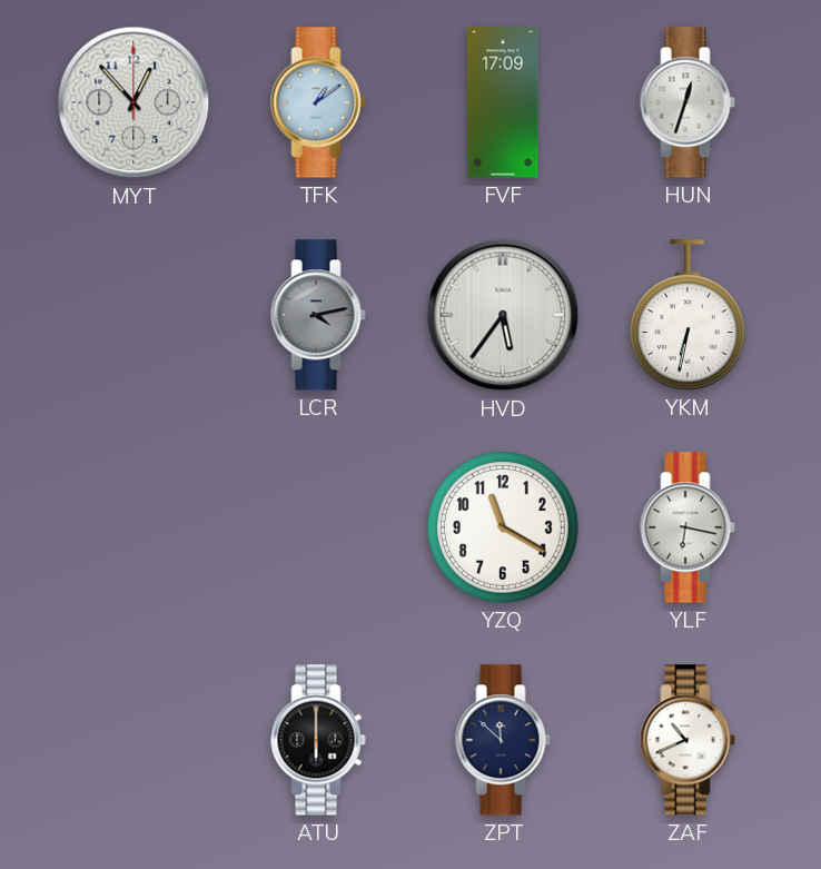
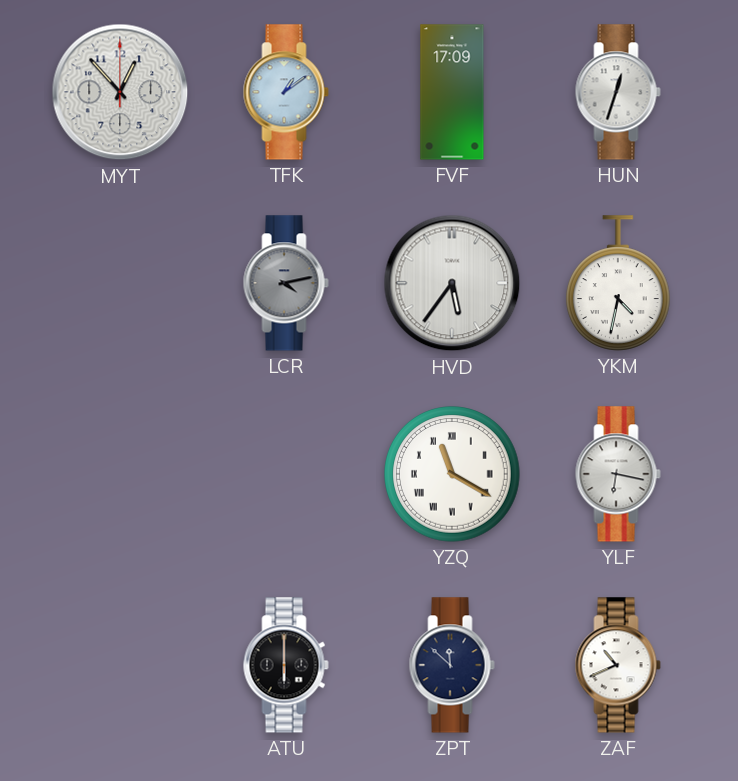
YKM: 6:32 -> 4:32
YZQ numerals: Arabic -> Roman
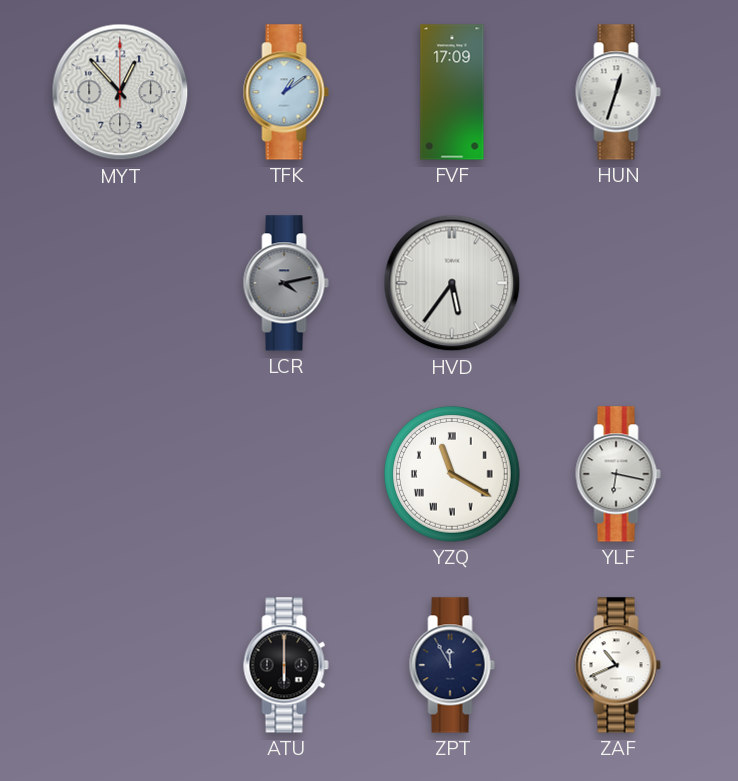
YKM: 4:32 -> none
ZPT: 11:52 -> 11:55
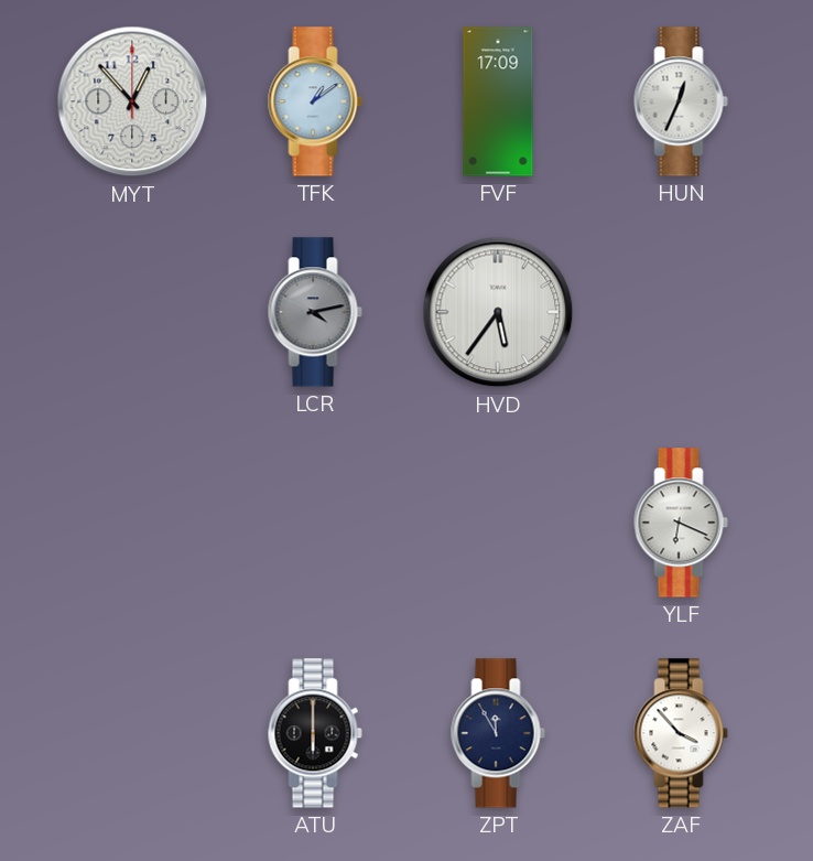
HUN: 12:33 -> 12:34
YZQ: 11:20 -> none
YLF: 6:17 -> 6:19
ZAF: 10:41 -> 3:53
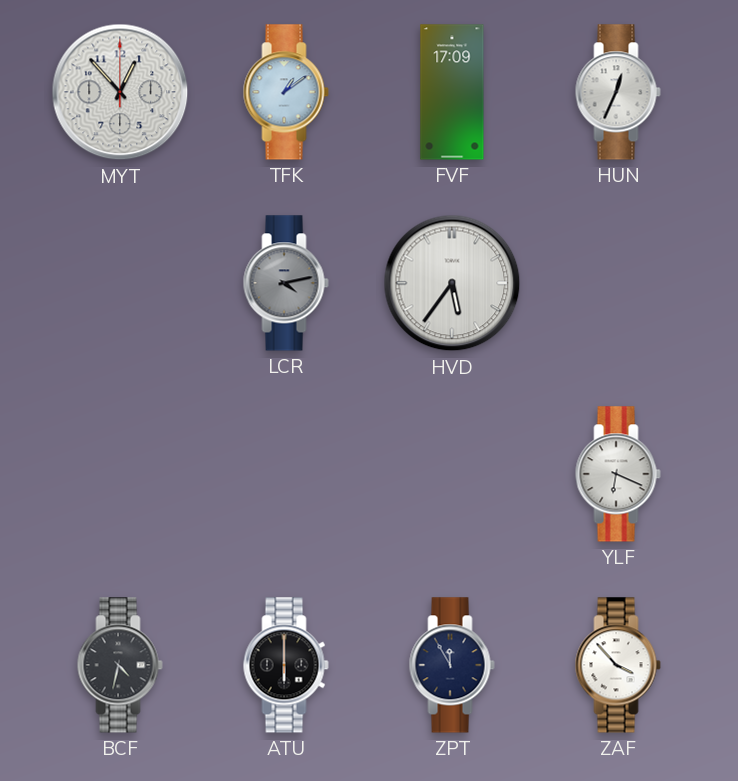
BCF: none -> 4:32
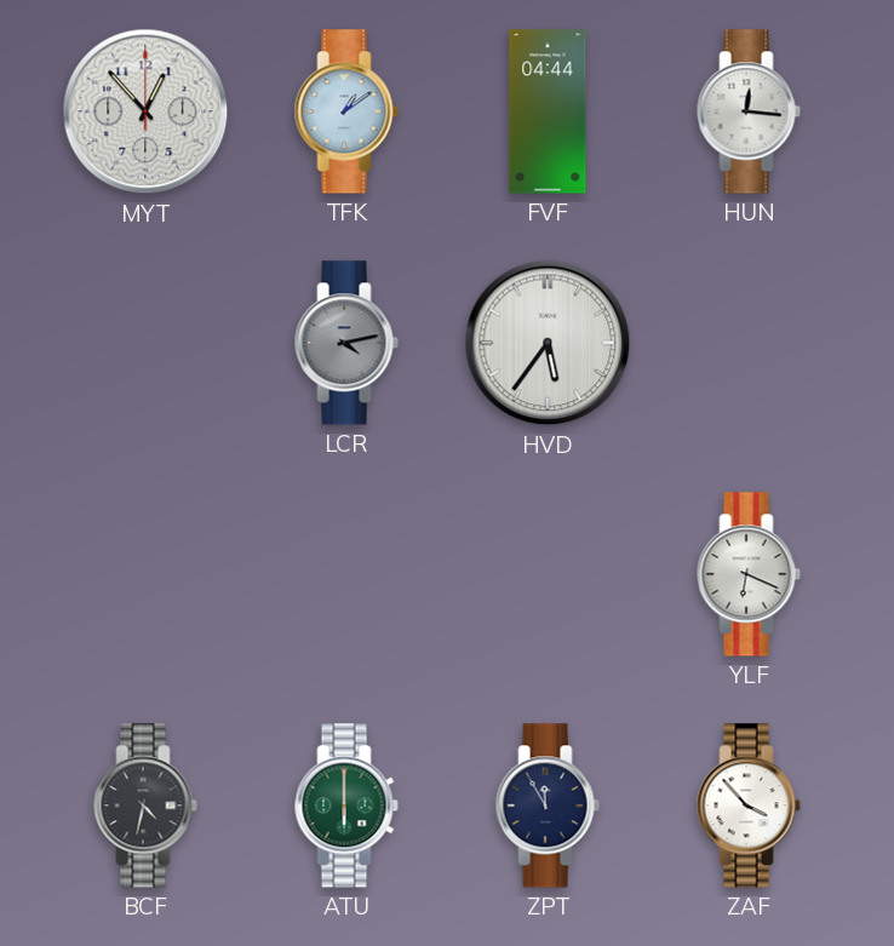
FVF: 17:09 -> 04:44
HUN: 12:34 -> 12:16
ATU dial: black -> green
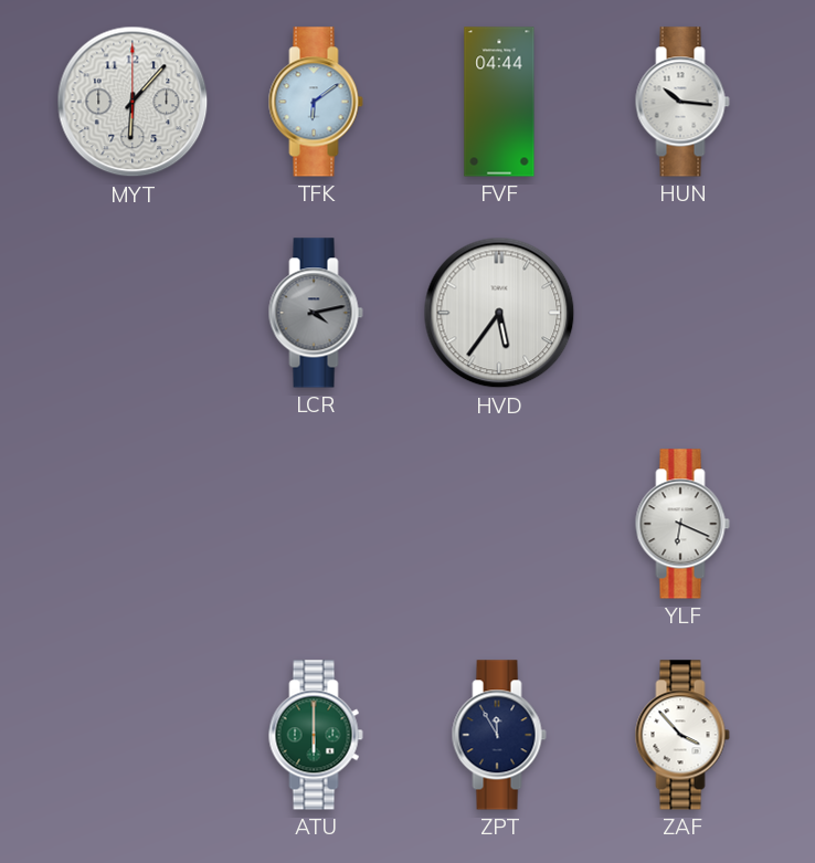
MYT: 12:53 -> 6:07
TFK: 1:09 -> 6:09
HUN: 12:16 -> 10:16
BCF: 4:32 -> none
